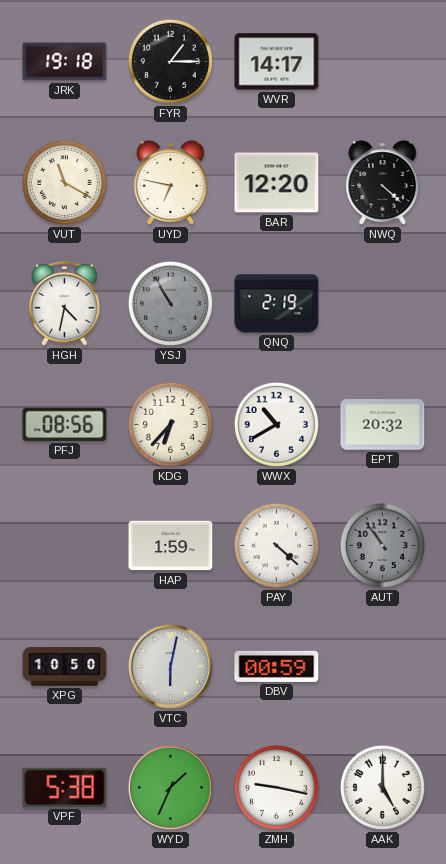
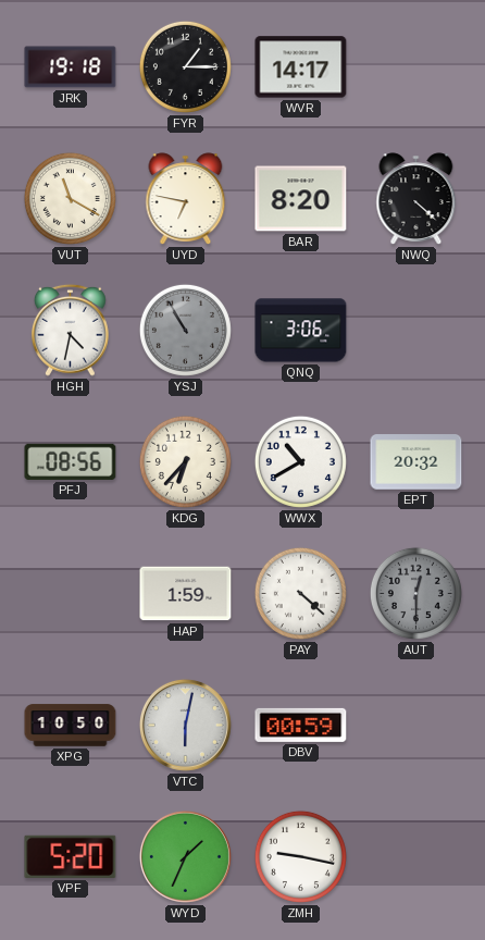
BAR: 12:20 -> 8:20
QNQ: 2:19 -> 3:06
AUT: 10:54 -> 12:30
VPF: 5:38 -> 5:20
AAK: 5:00 -> none
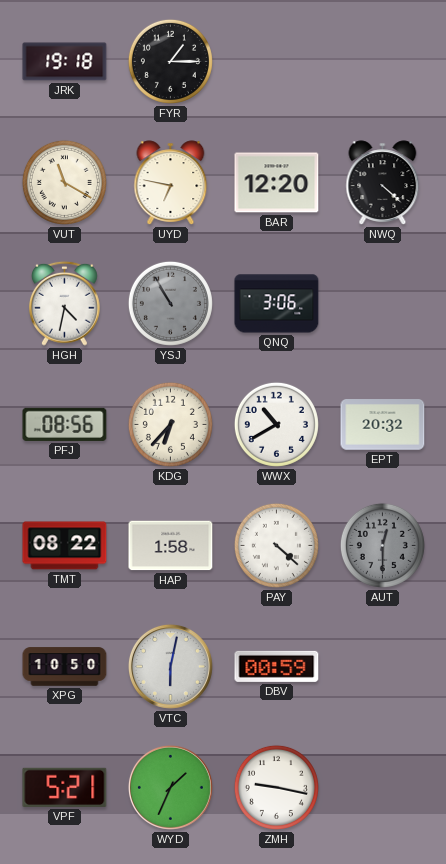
WVR: 14:17 -> none
BAR: 8:20 -> 12:20
TMT: none -> 08:22
HAP: 1:59 -> 1:58
VPF: 5:20 -> 5:21
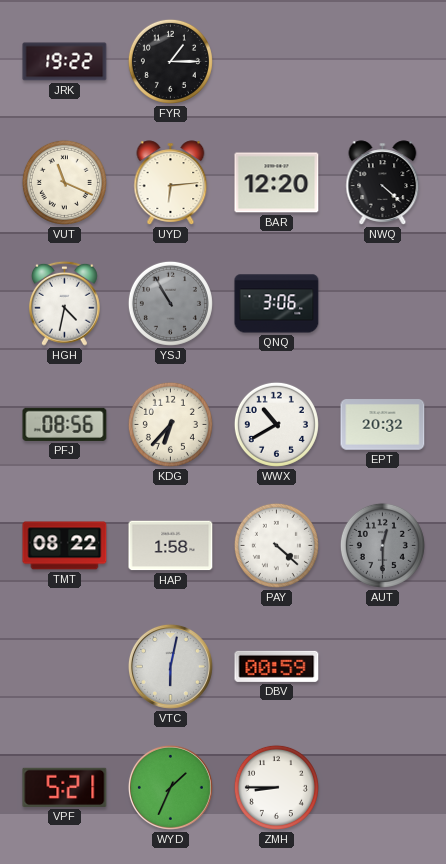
JRK: 19:18 -> 19:22
VUT: 11:20 -> 11:19
UYD: 6:47 -> 6:14
XPG: 10:50 -> none
ZMH: 9:17 -> 8:45
